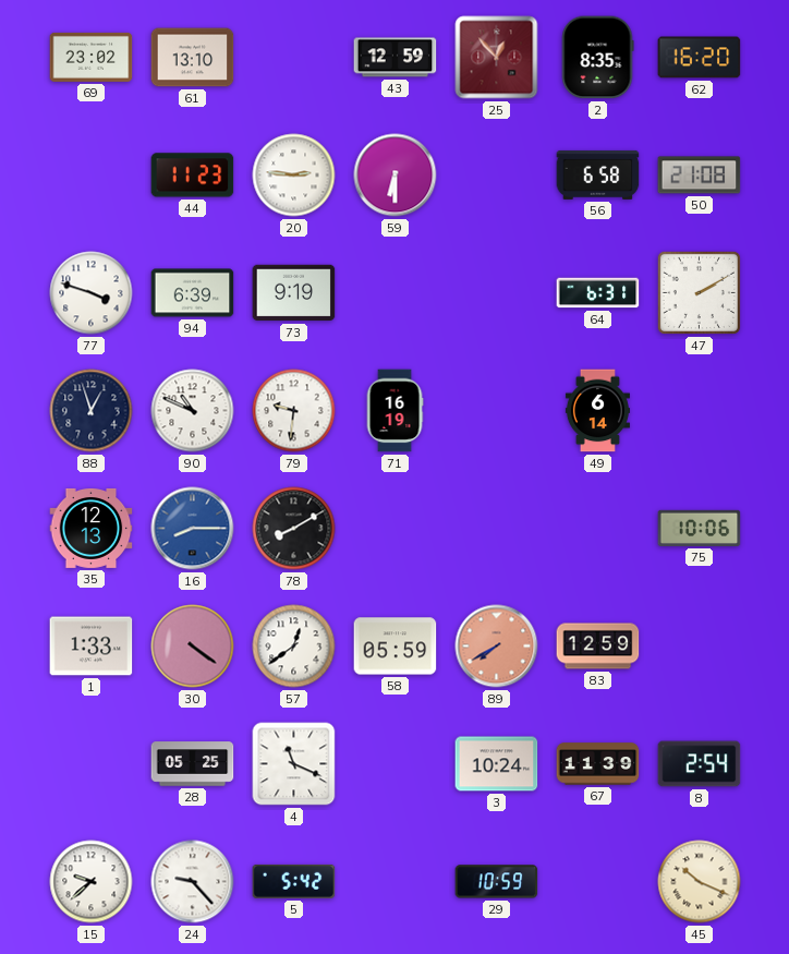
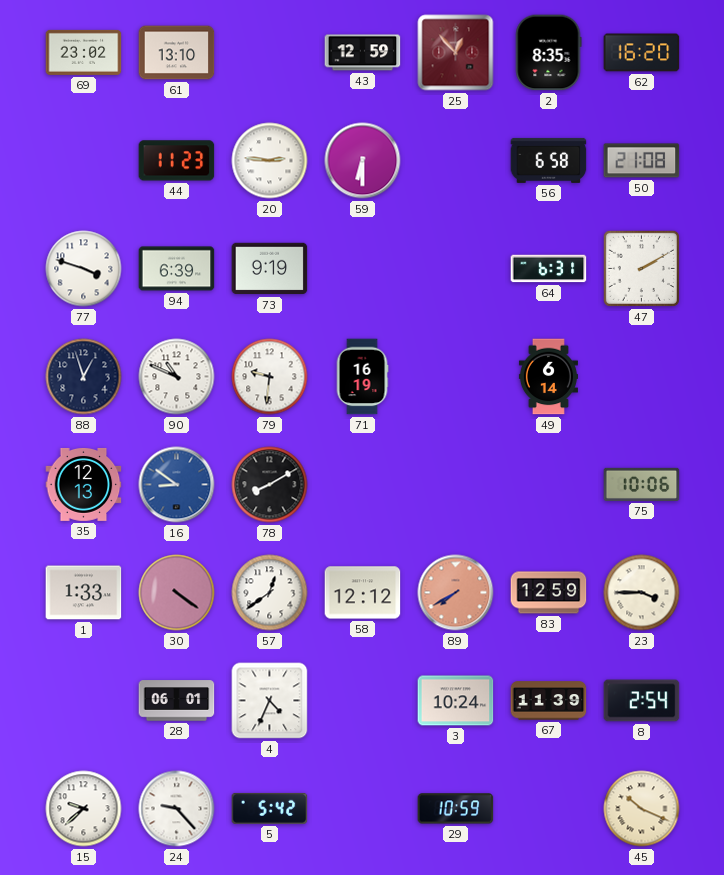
16: 8:15 -> 8:51
58: 05:59 -> 12:12
23: none -> 3:45
28: 05:25 -> 06:01
4: 11:19 -> 4:34
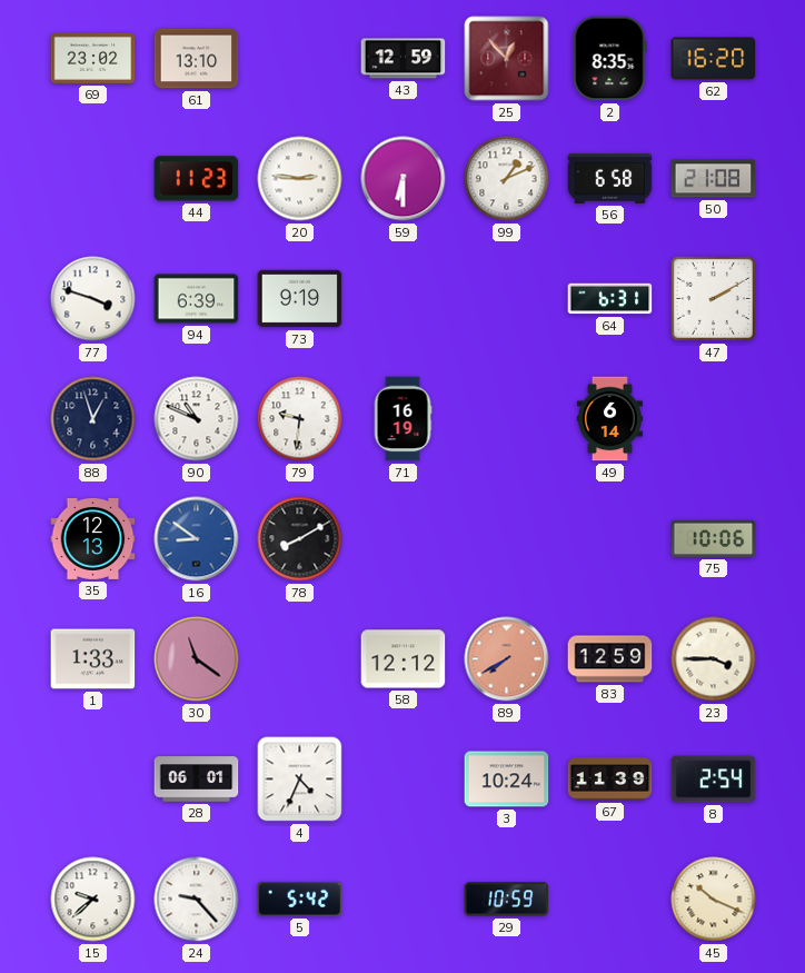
99: none -> 1:11
30: 4:21 -> 11:21
57: 12:39 -> none
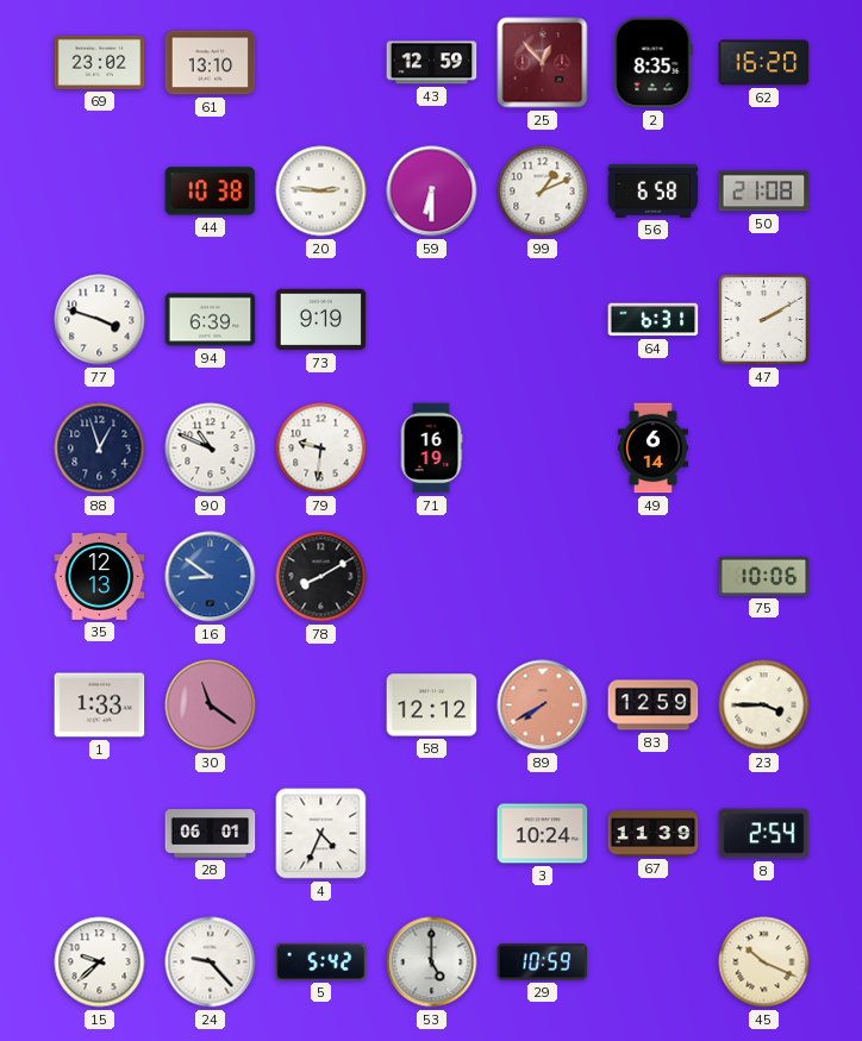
44: 11:23 -> 10:38
53: none -> 5:00
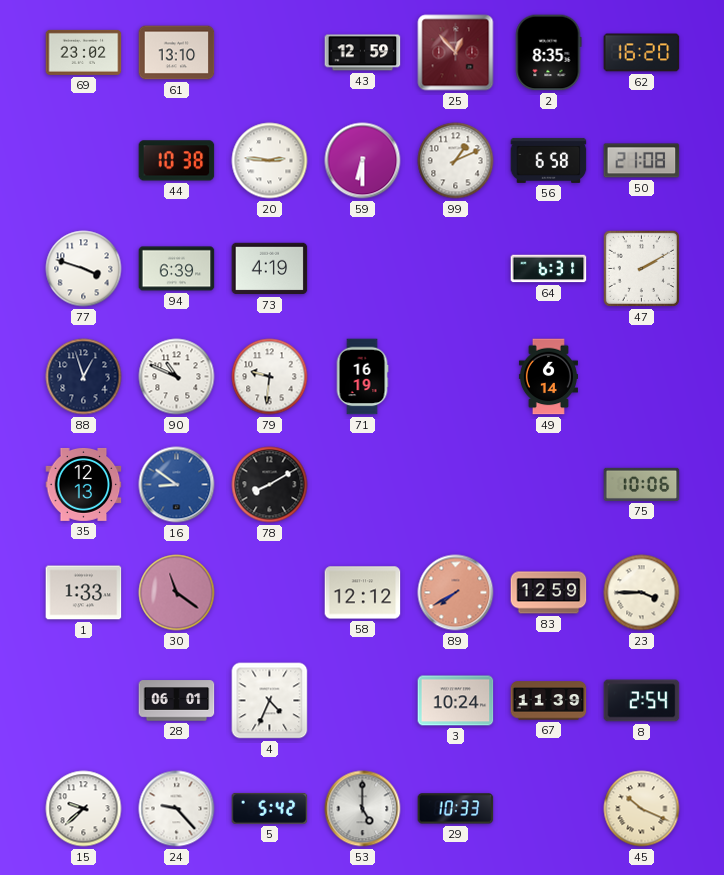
73: 9:19 -> 4:19
29: 10:59 -> 10:33
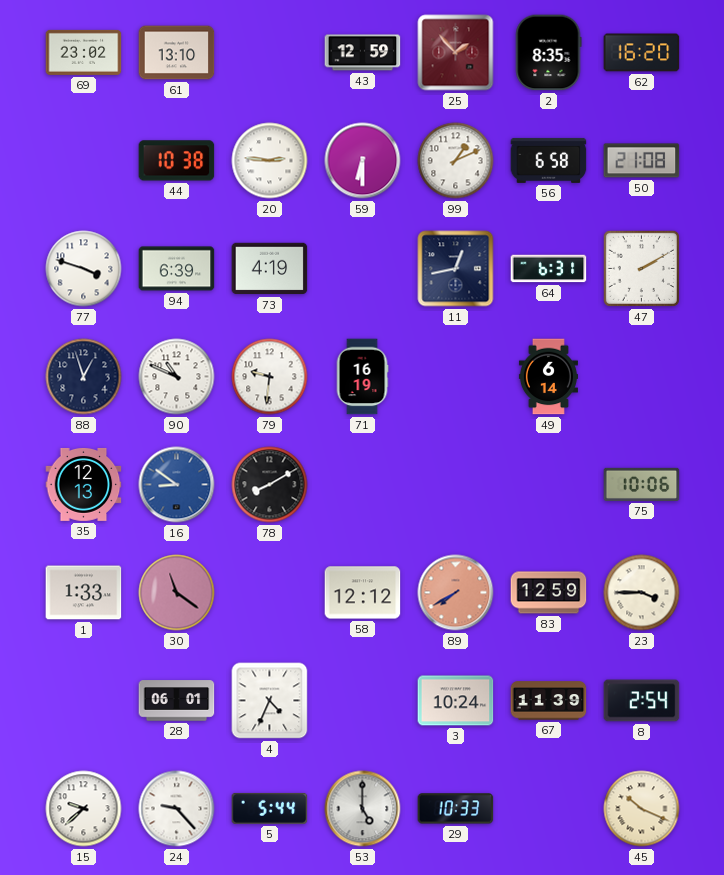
25: 12:53 -> 1:53
11: none -> 12:43
5: 5:42 -> 5:44
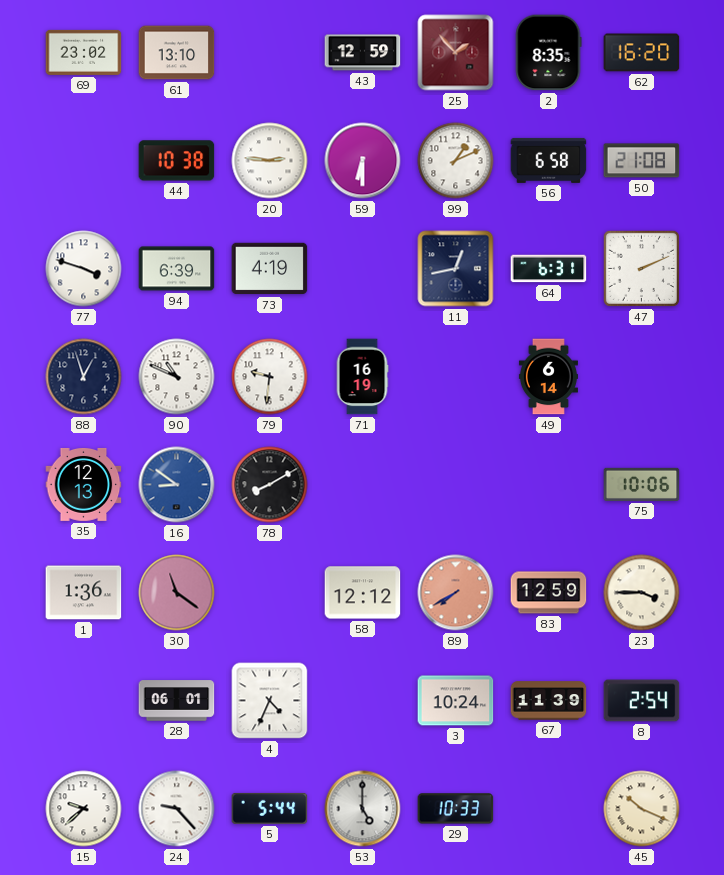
47: 2:10 -> 2:11
1: 1:33 -> 1:36
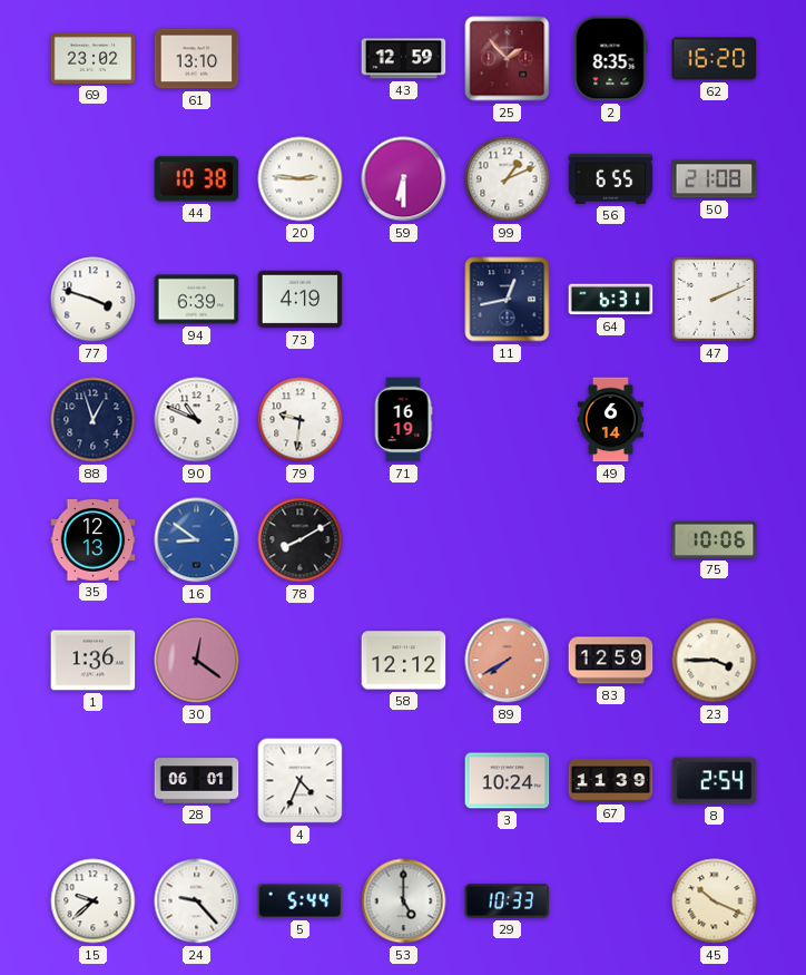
56: 6:58 -> 6:55
30: 11:21 -> 12:21
